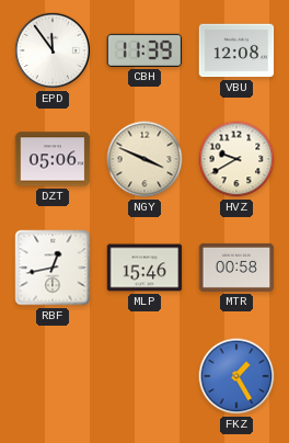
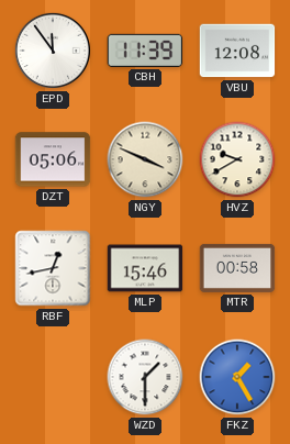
WZD: none -> 1:30
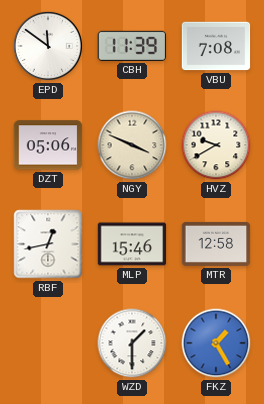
EPD: 11:54 -> 11:51
VBU: 12:08 -> 7:08
MTR: 00:58 -> 12:58
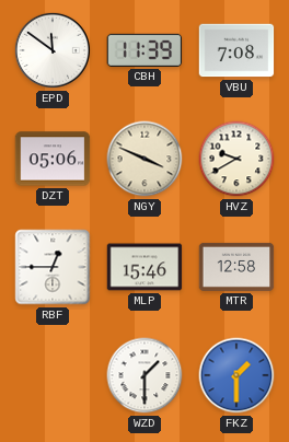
RBF: 12:43 -> 12:45
FKZ: 1:25 -> 1:30
